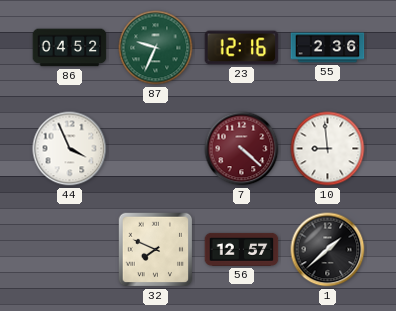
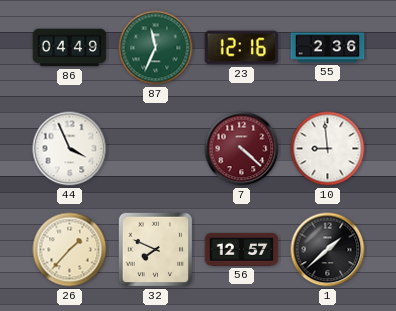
86: 04:52 -> 04:49
87: 9:34 -> 11:34
26: none -> 1:37
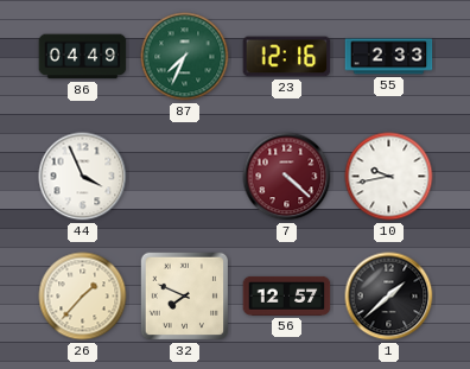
87: 11:34 -> 7:34
55: 2:36 -> 2:33
10: 8:59 -> 9:43
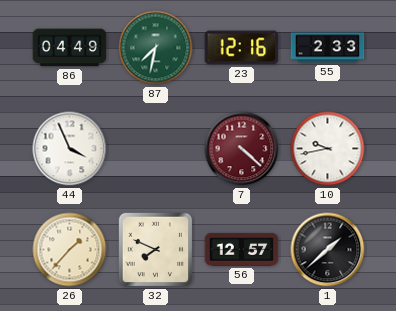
87: 7:34 -> 7:32
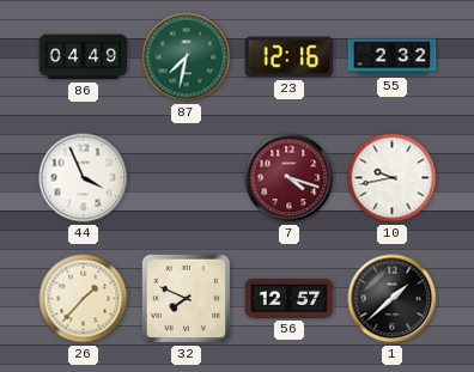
55: 2:33 -> 2:32
7: 4:22 -> 4:18
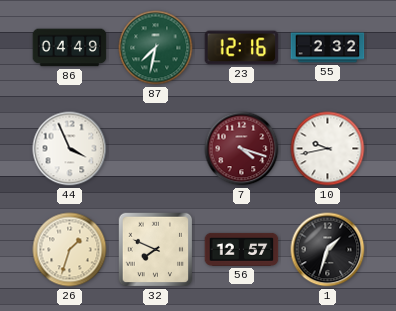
26: 1:37 -> 1:33
1: 1:38 -> 1:33
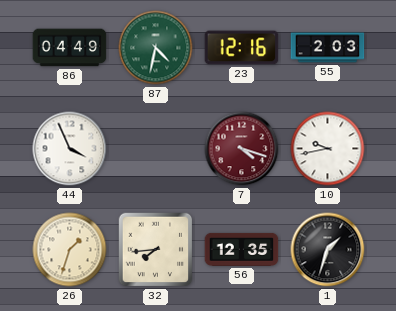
87: 7:32 -> 4:32
55: 2:32 -> 2:03
32: 7:49 -> 7:44
56: 12:57 -> 12:35
